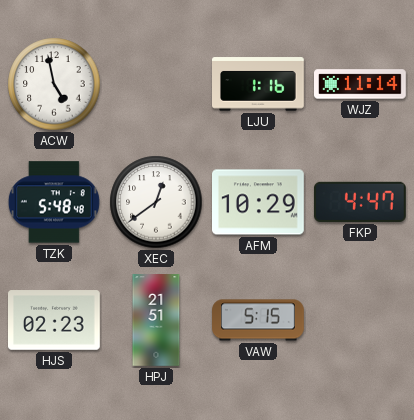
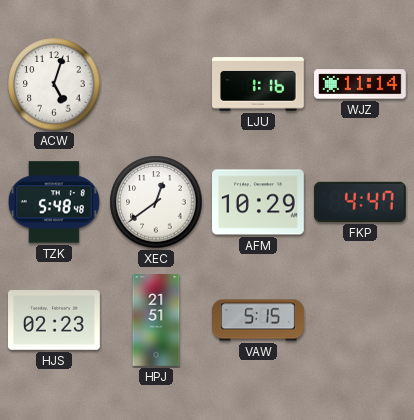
ACW: 4:58 -> 5:03
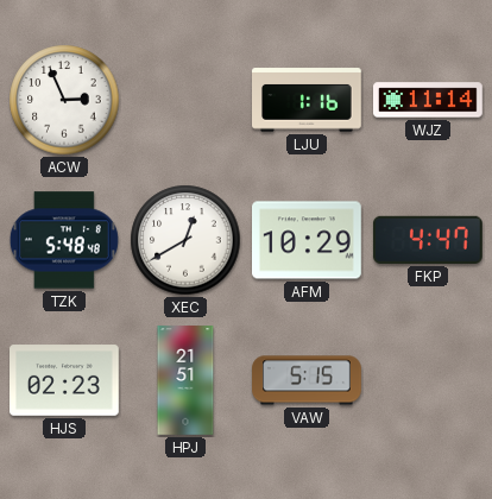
ACW: 5:03 -> 2:56
XEC: 12:39 -> 12:40
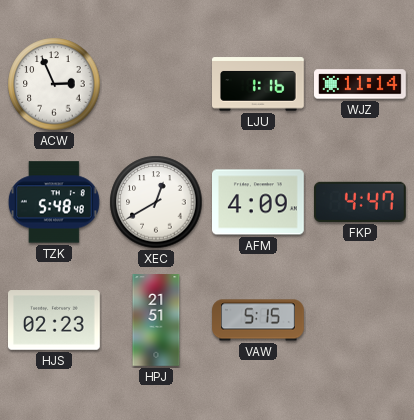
AFM: 10:29 -> 4:09
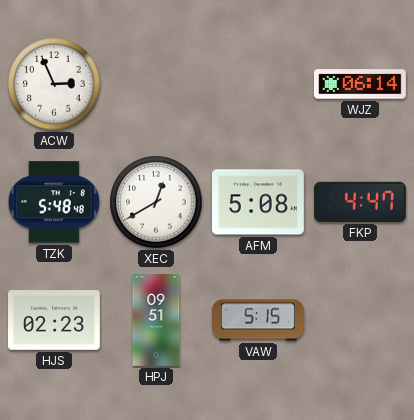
LJU: 1:16 -> none
WJZ: 11:14 -> 06:14
AFM: 4:09 -> 5:08
HPJ: 21:51 -> 09:51
